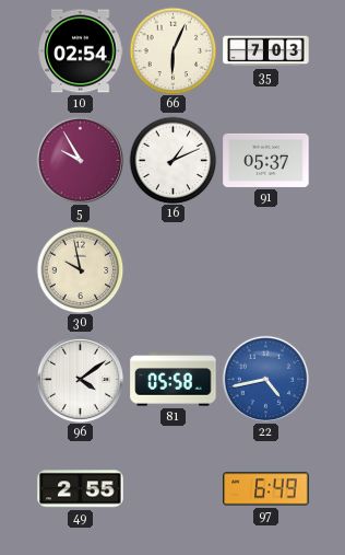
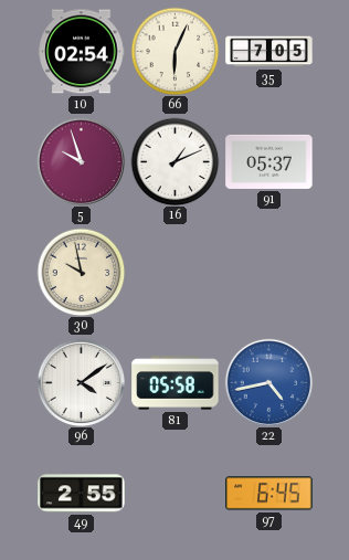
35: 7:03 -> 7:05
5: 9:55 -> 9:57
97: 6:49 -> 6:45
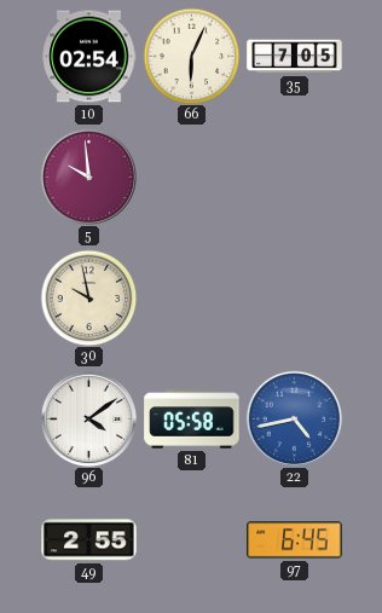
5: 9:57 -> 9:59
16: 1:11 -> none
91: 05:37 -> none
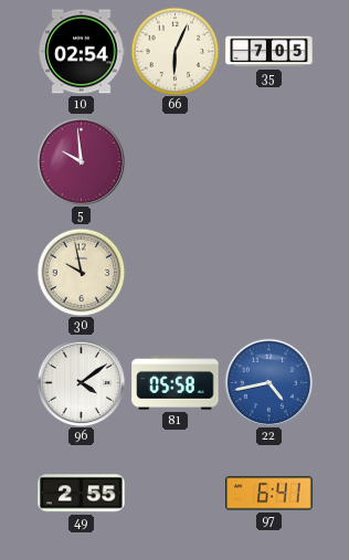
97: 6:45 -> 6:41
